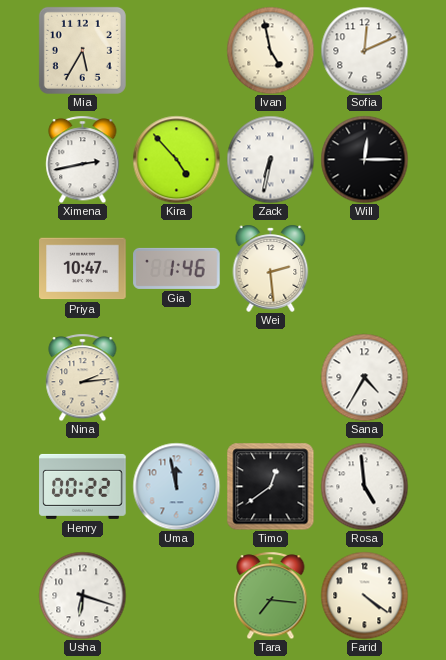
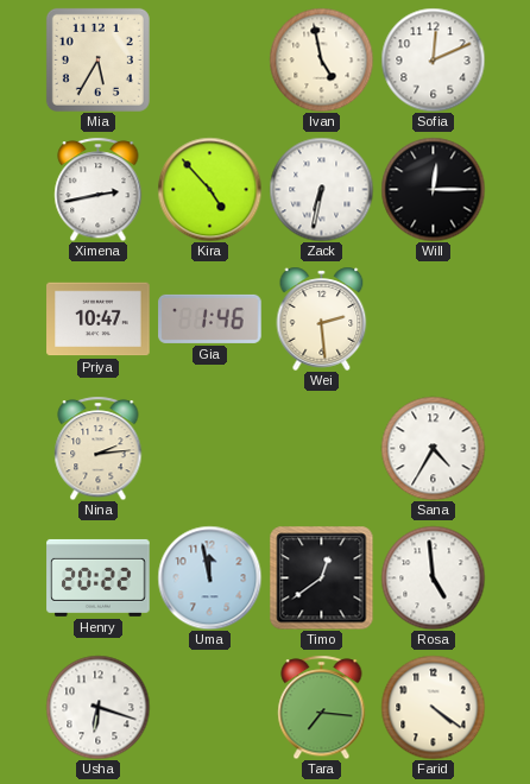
Henry: 00:22 -> 20:22
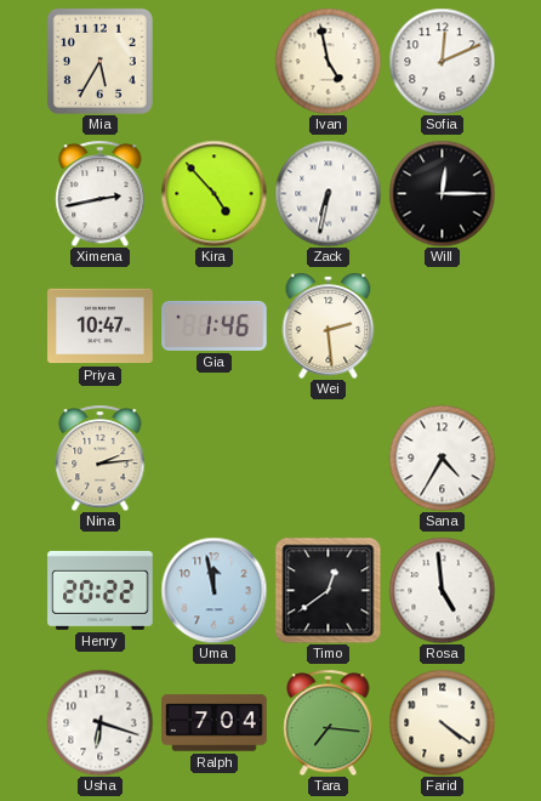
Ralph: none -> 7:04
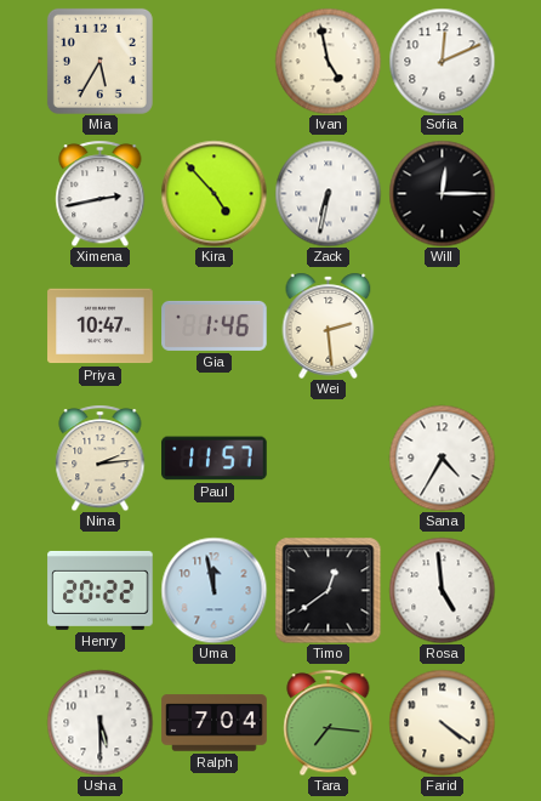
Paul: none -> 11:57
Usha: 6:18 -> 5:30
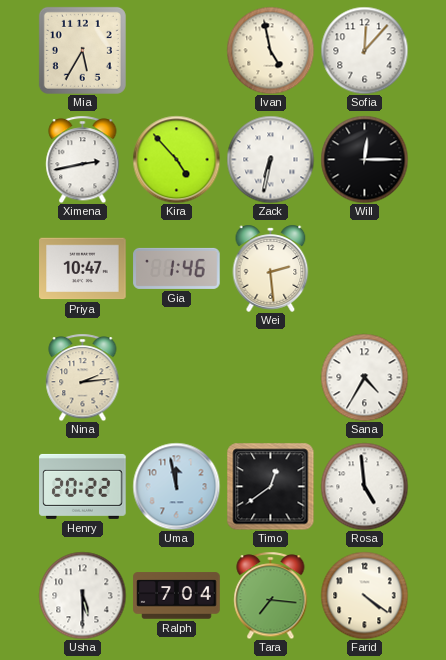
Sofia: 12:11 -> 12:07
Paul: 11:57 -> none
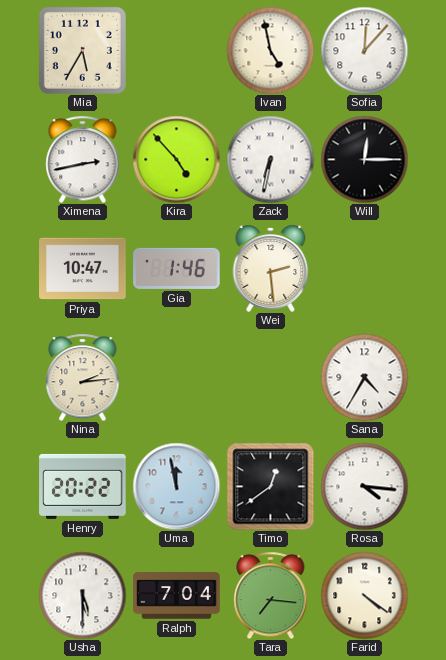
Rosa: 4:59 -> 4:16
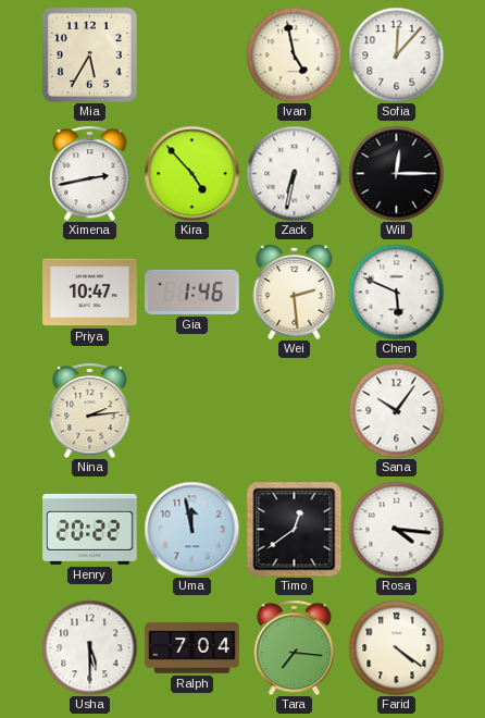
Chen: none -> 5:49
Sana: 4:35 -> 10:06
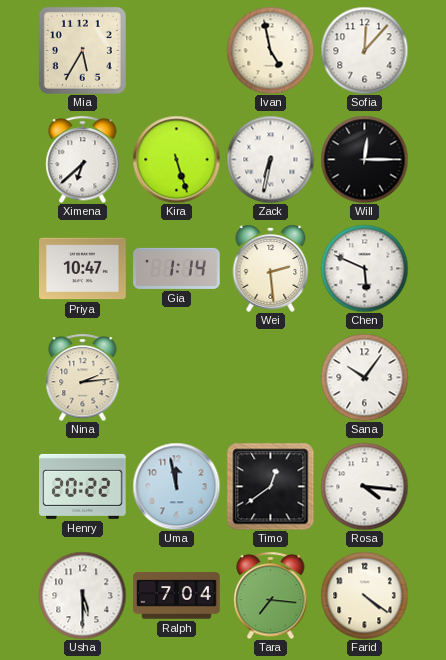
Ximena: 2:43 -> 6:38
Kira: 4:53 -> 5:27
Gia: 1:46 -> 1:14
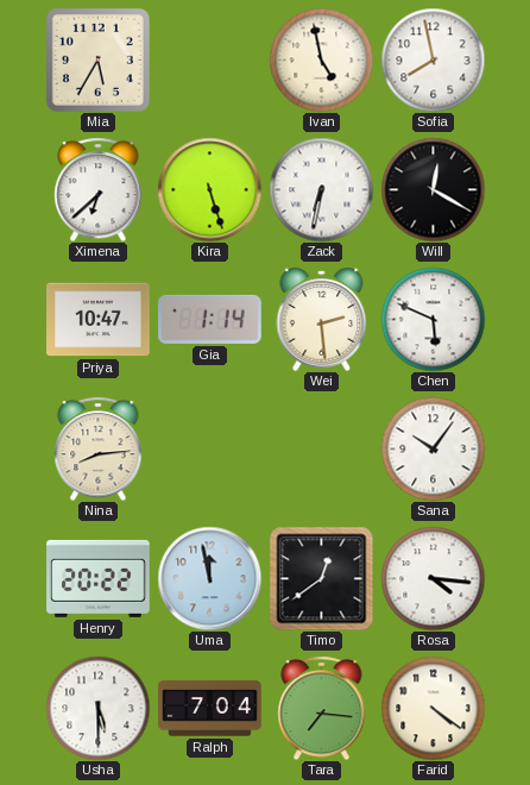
Sofia: 12:07 -> 7:58
Will: 12:15 -> 12:20
Nina: 2:14 -> 8:14
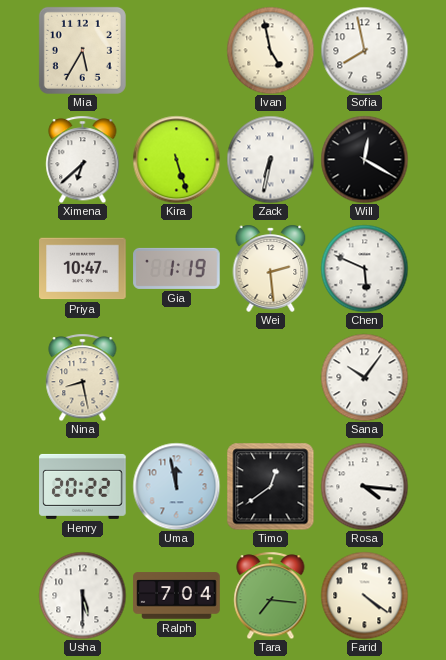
Gia: 1:14 -> 1:19
Nina: 8:14 -> 8:28
